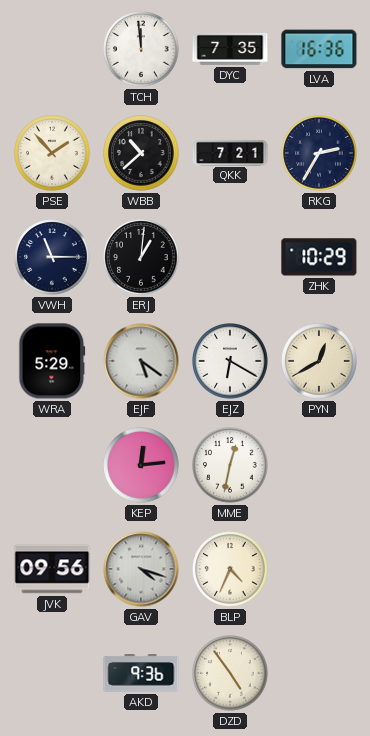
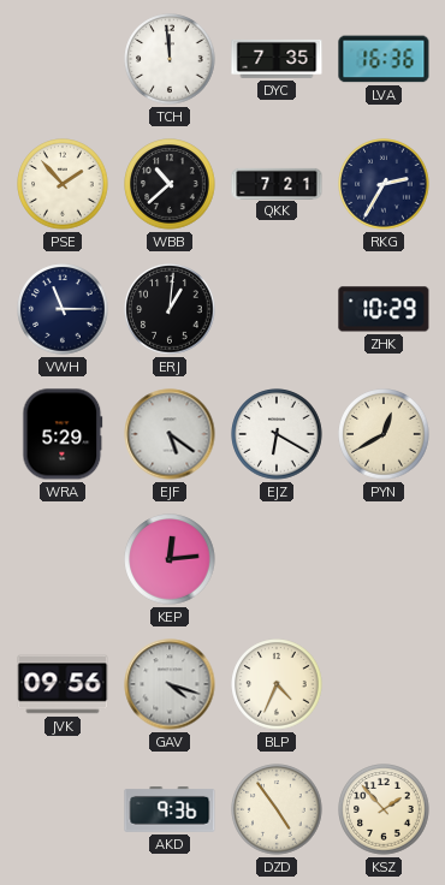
MME: 12:32 -> none
KSZ: none -> 1:53
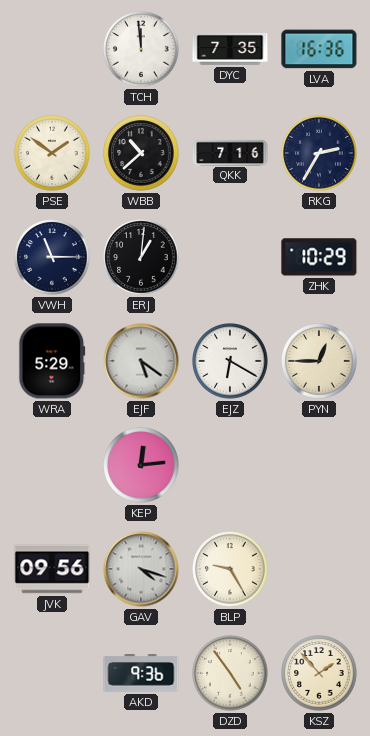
PSE: 1:53 -> 1:51
QKK: 7:21 -> 7:16
PYN: 12:40 -> 12:45
BLP: 4:34 -> 9:25
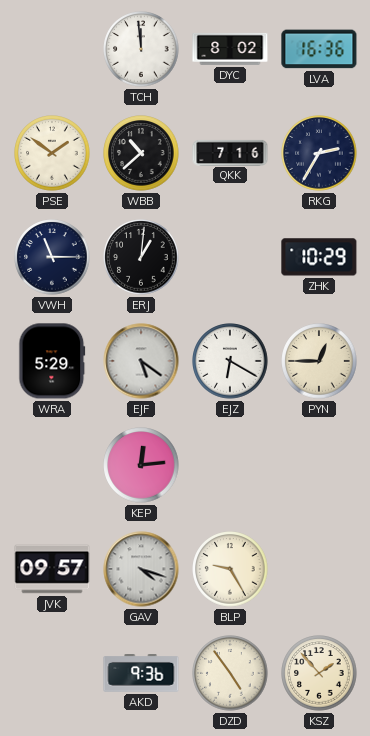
DYC: 7:35 -> 8:02
JVK: 09:56 -> 09:57
